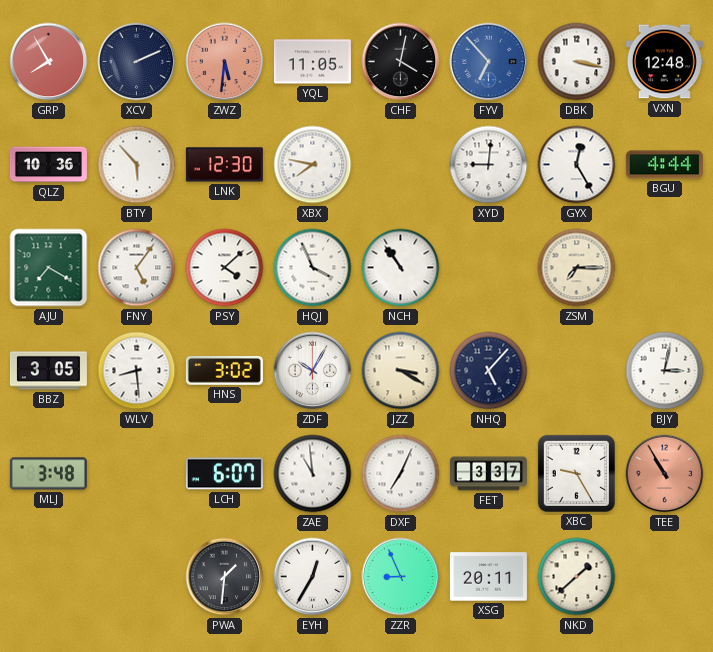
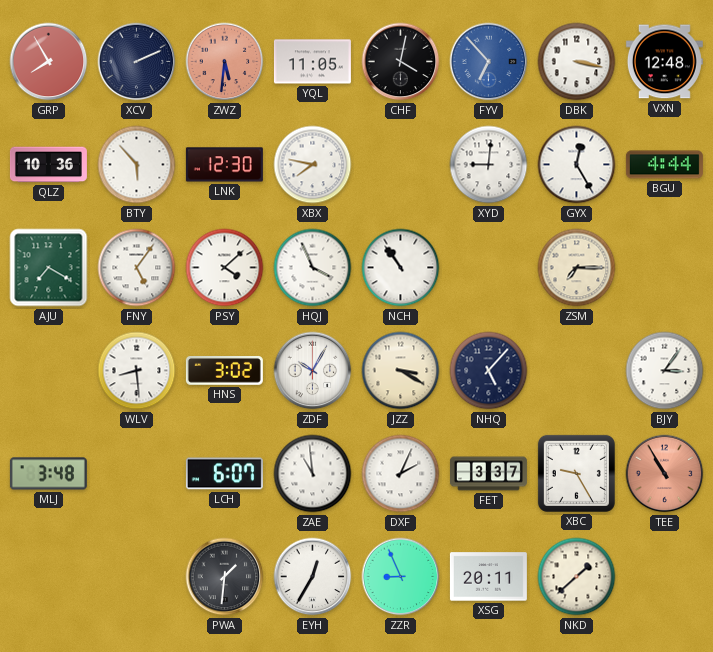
BBZ: 3:05 -> none
BJY: 3:02 -> 3:06
DXF: 7:04 -> 2:04
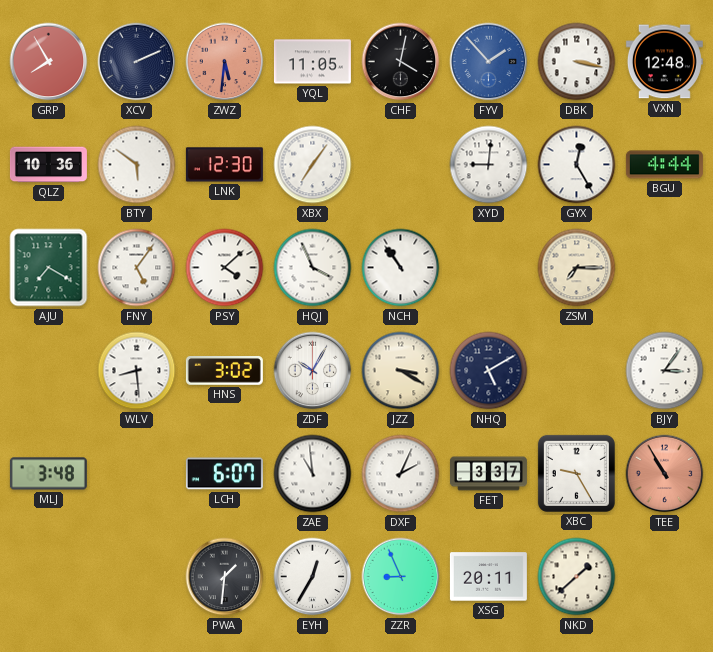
FYV: 6:53 -> 1:53
BTY: 5:53 -> 5:51
XBX: 7:47 -> 7:06
NHQ: 5:07 -> 5:10
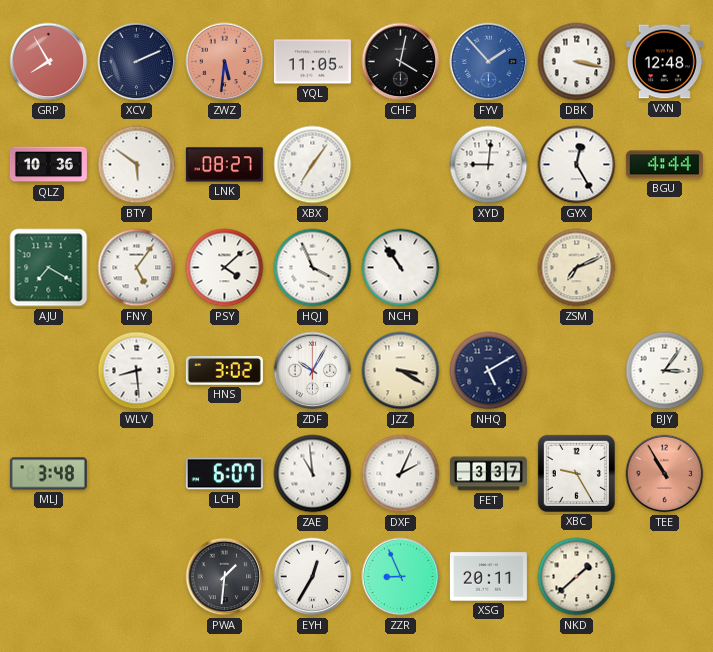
LNK: 12:30 -> 08:27
ZSM: 7:15 -> 7:11
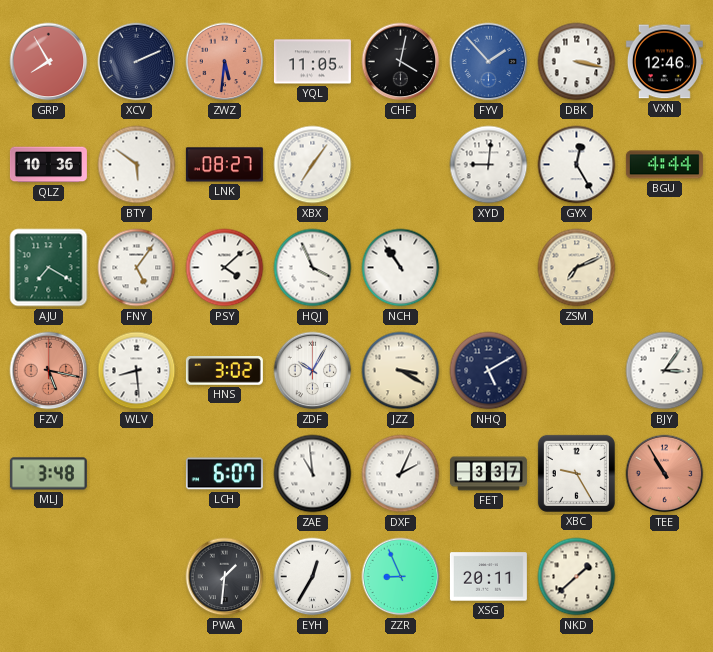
VXN: 12:48 -> 12:46
FZV: none -> 5:17
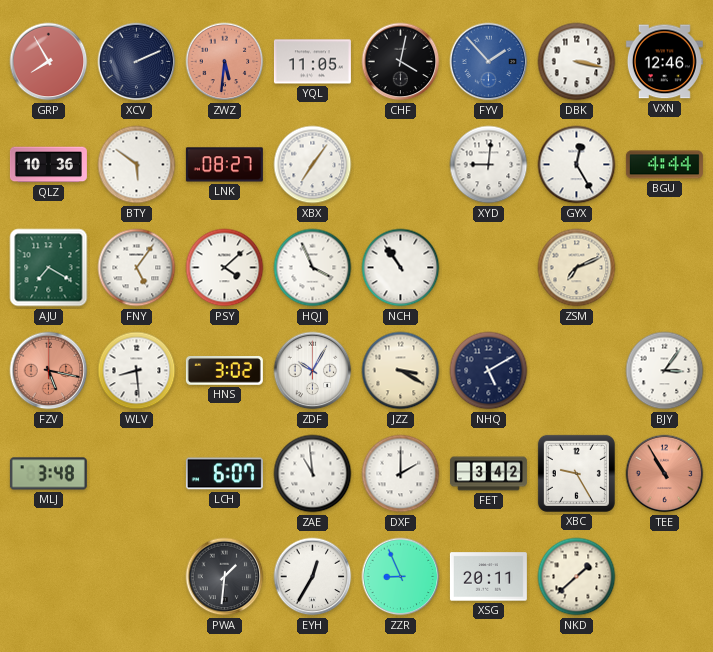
DXF: 2:04 -> 2:00
FET: 3:37 -> 3:42
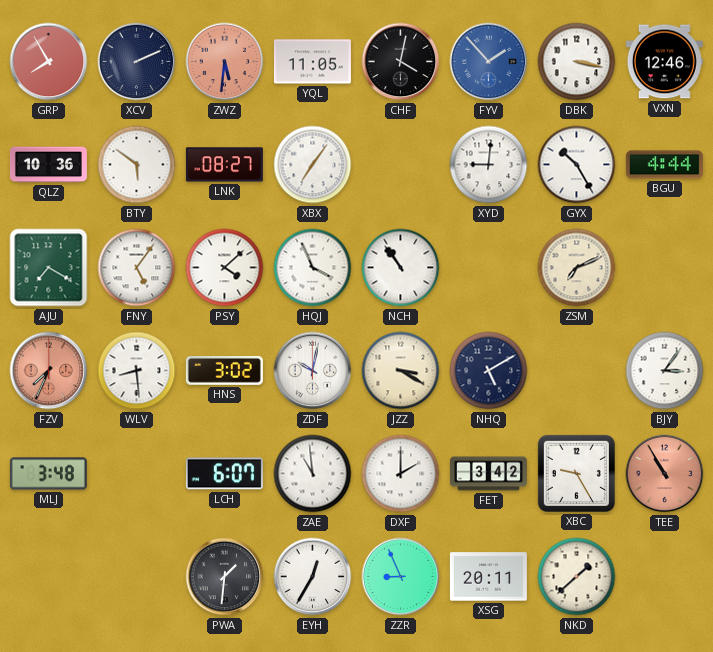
GYX: 12:25 -> 10:25
FZV: 5:17 -> 7:34
ZDF: 10:05 -> 10:02
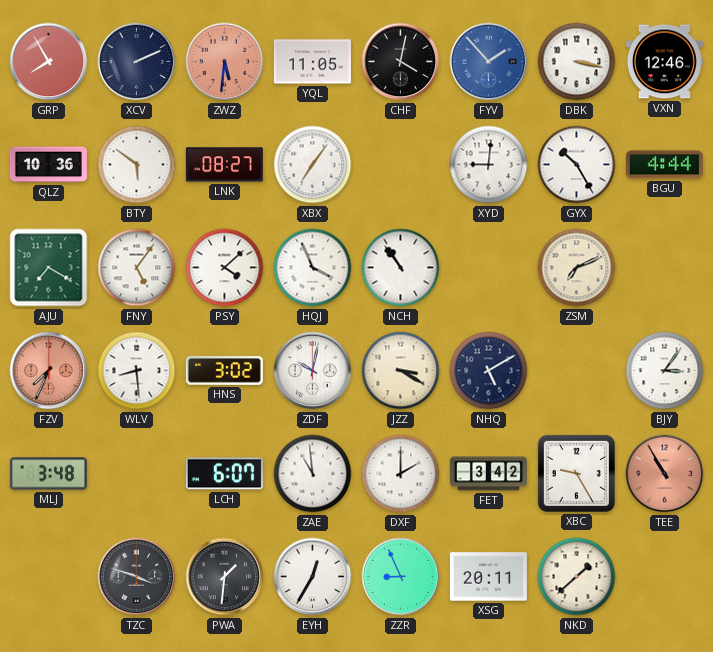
TZC: none -> 3:48
